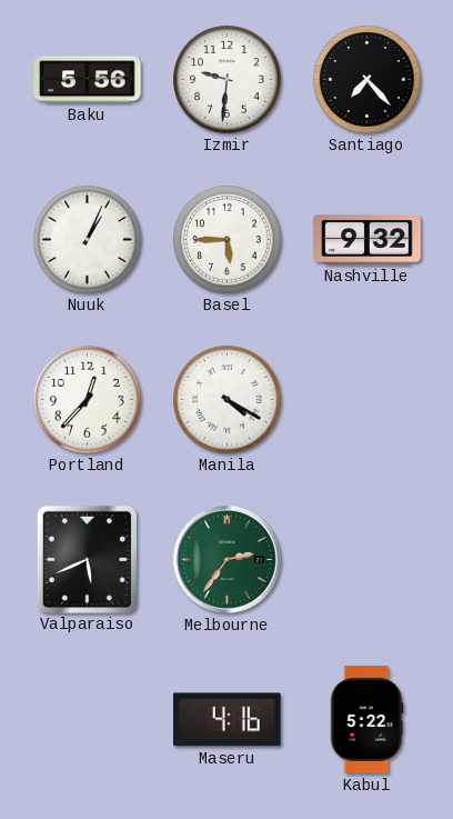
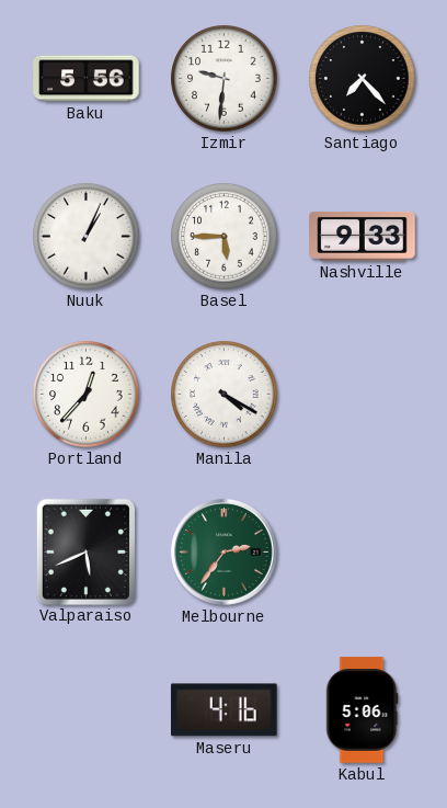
Nashville: 9:32 -> 9:33
Kabul: 5:22 -> 5:06
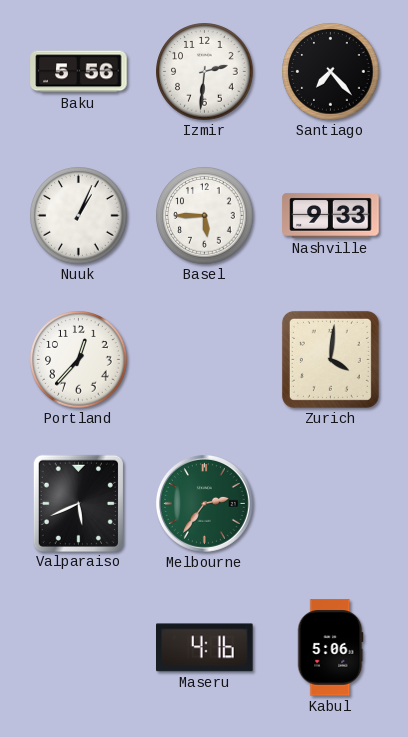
Izmir: 9:31 -> 2:31
Manila: 4:20 -> none
Zurich: none -> 4:01
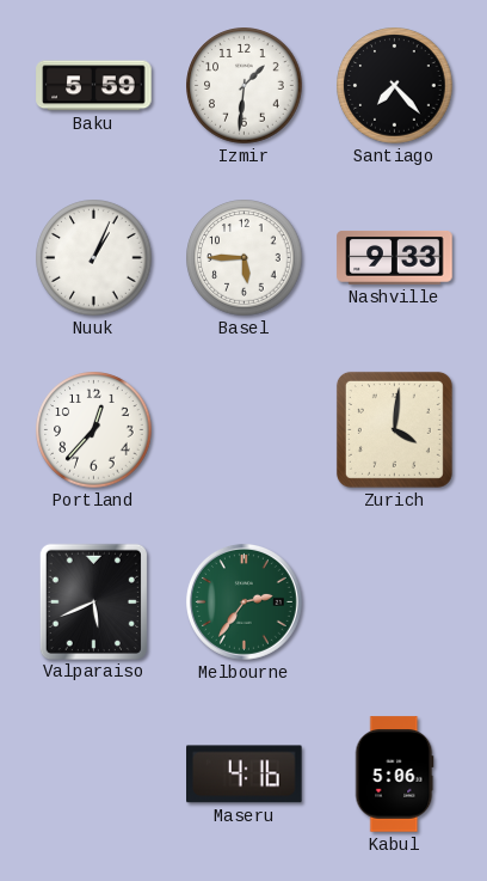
Baku: 5:56 -> 5:59
Izmir: 2:31 -> 1:31
